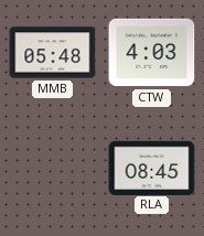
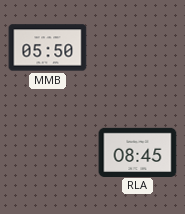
MMB: 05:48 -> 05:50
CTW: 4:03 -> none
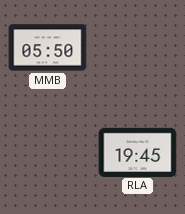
RLA: 08:45 -> 19:45
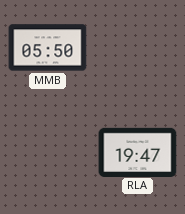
RLA: 19:45 -> 19:47
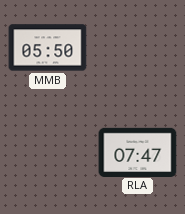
RLA: 19:47 -> 07:47
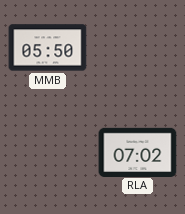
RLA: 07:47 -> 07:02
